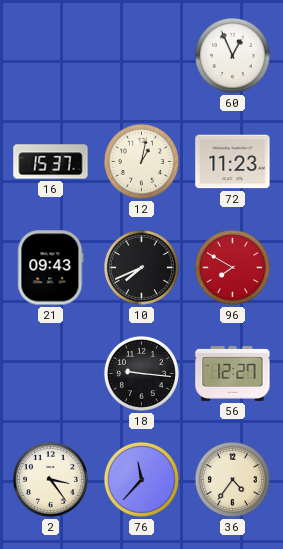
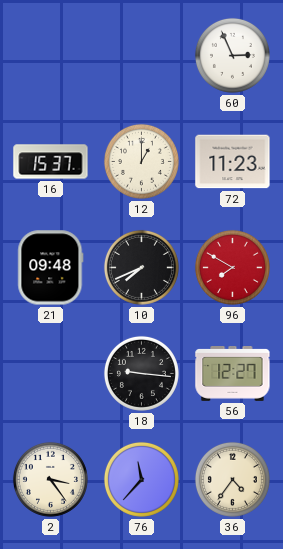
60: 12:56 -> 2:56
12: 1:02 -> 1:00
21: 09:43 -> 09:48
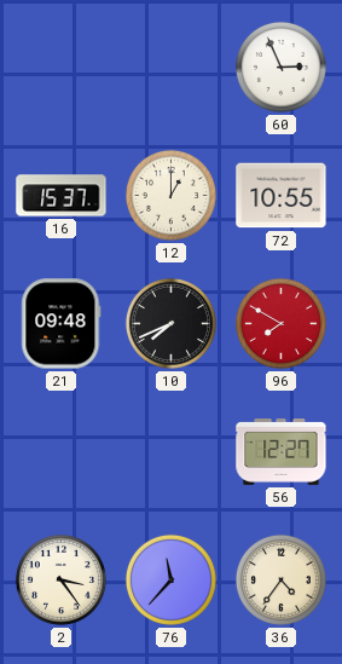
72: 11:23 -> 10:55
18: 9:16 -> none
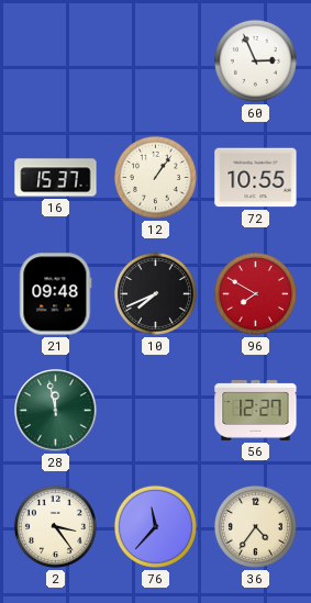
12: 1:00 -> 1:06
28: none -> 11:58
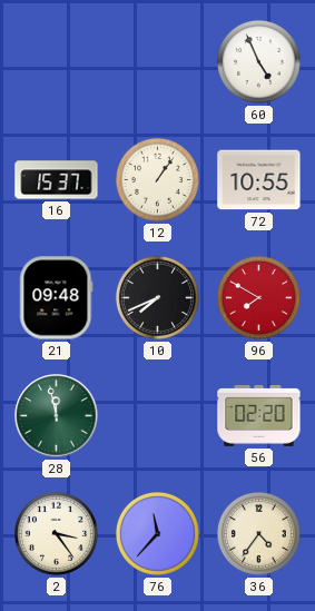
60: 2:56 -> 4:56
56: 12:27 -> 02:20
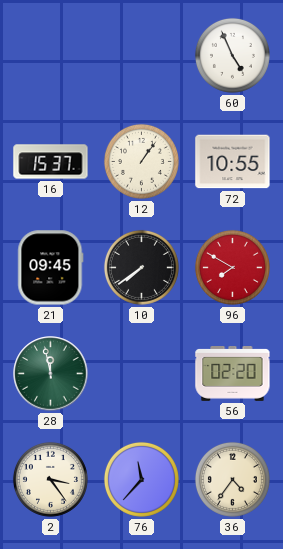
21: 09:48 -> 09:45
10: 7:41 -> 7:39
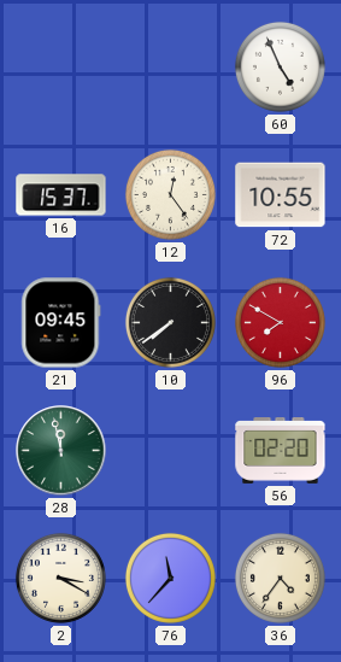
12: 1:06 -> 12:24
2: 3:24 -> 3:20
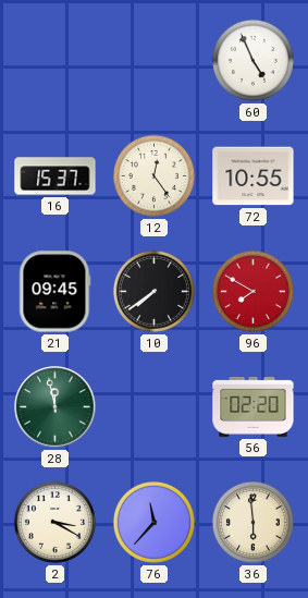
36: 4:36 -> 5:59
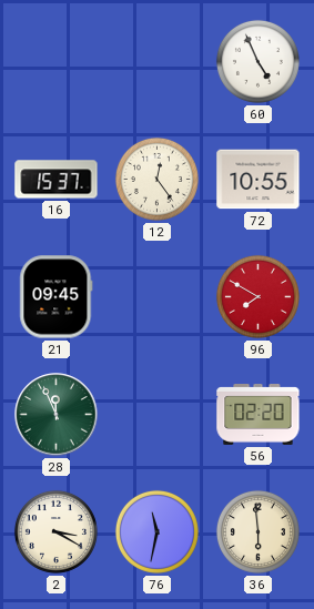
10: 7:39 -> none
28: 11:58 -> 11:56
76: 11:37 -> 11:32
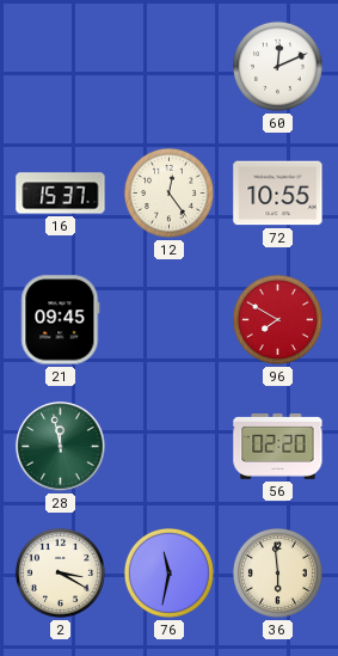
60: 4:56 -> 12:11
28: 11:56 -> 11:58
